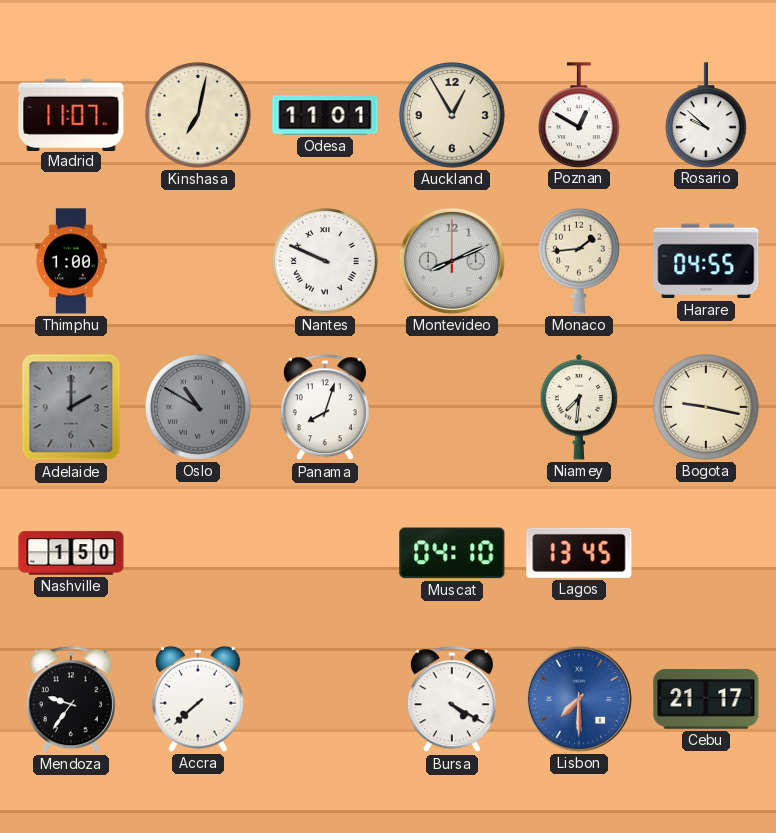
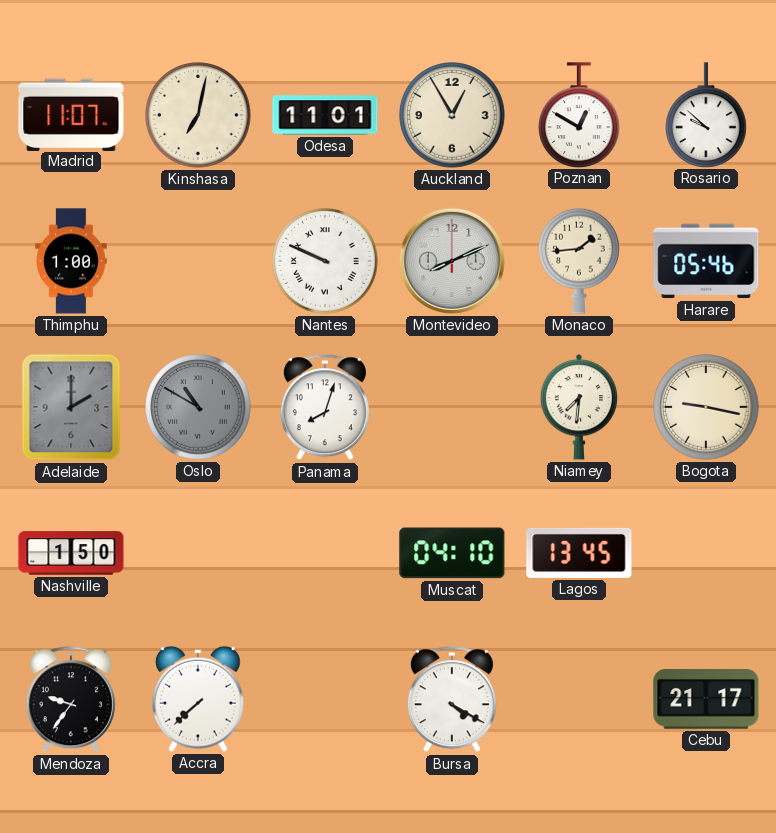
Harare: 04:55 -> 05:46
Lisbon: 7:30 -> none
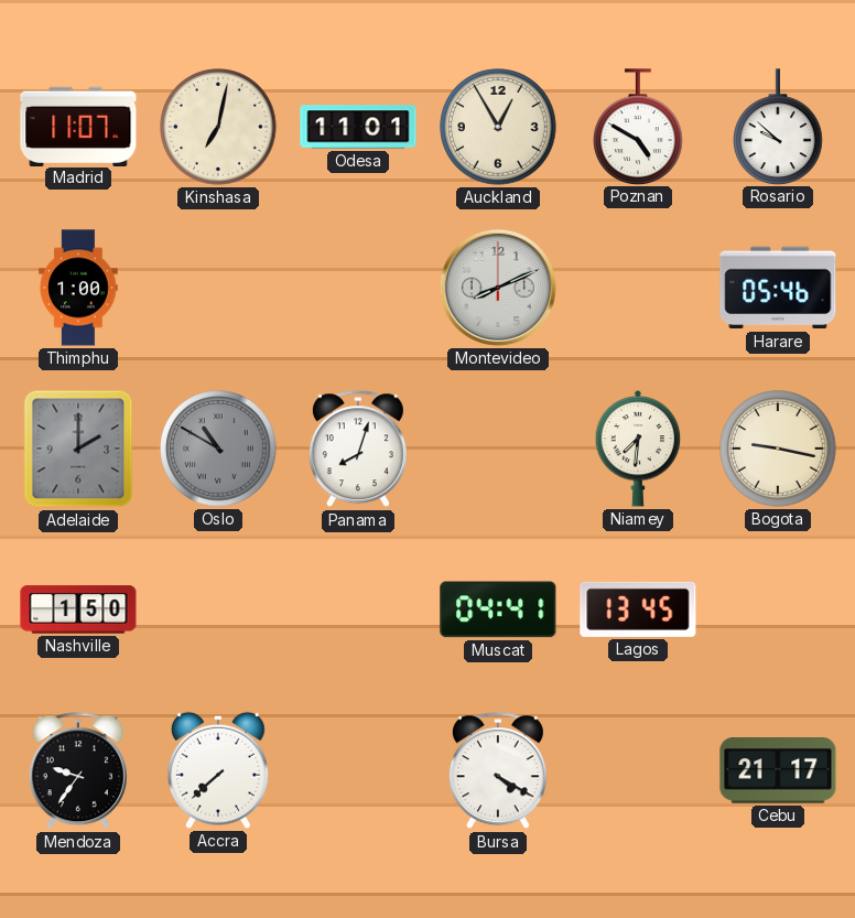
Poznan: 12:50 -> 4:50
Nantes: 9:49 -> none
Monaco: 1:44 -> none
Muscat: 04:10 -> 04:41
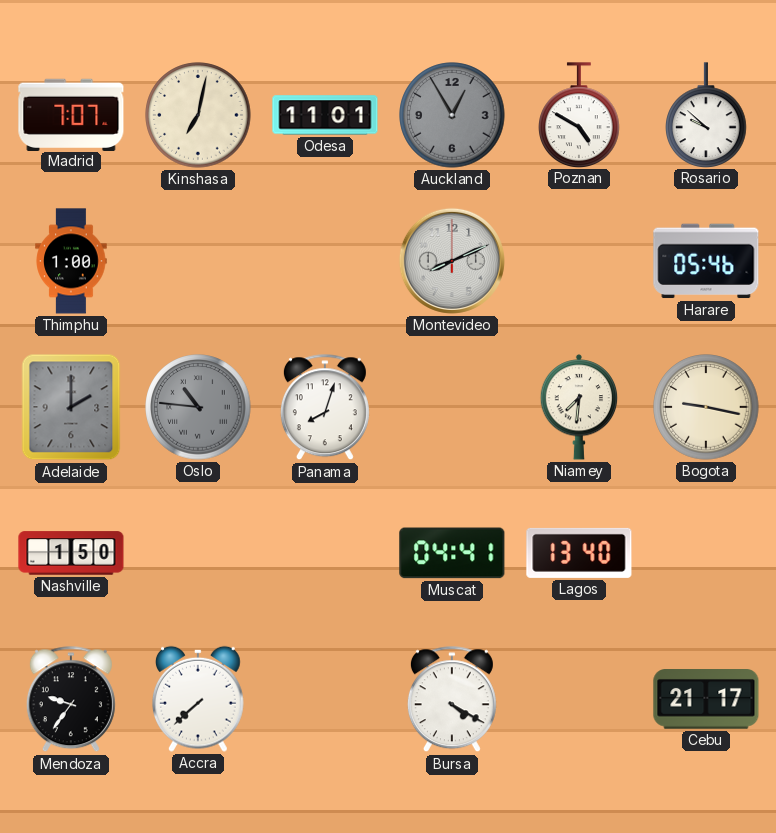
Madrid: 11:07 -> 7:07
Auckland dial: cream -> grey
Oslo: 10:50 -> 10:46
Lagos: 13:45 -> 13:40
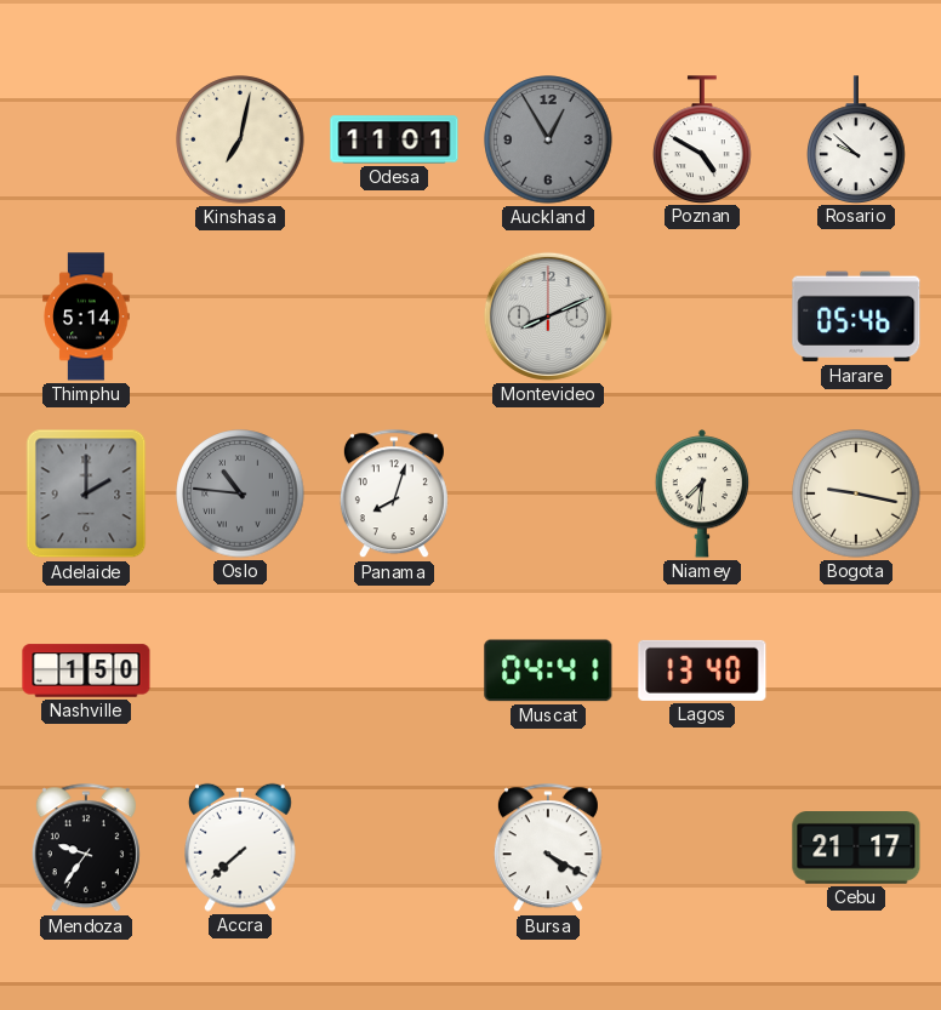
Madrid: 7:07 -> none
Thimphu: 1:00 -> 5:14
